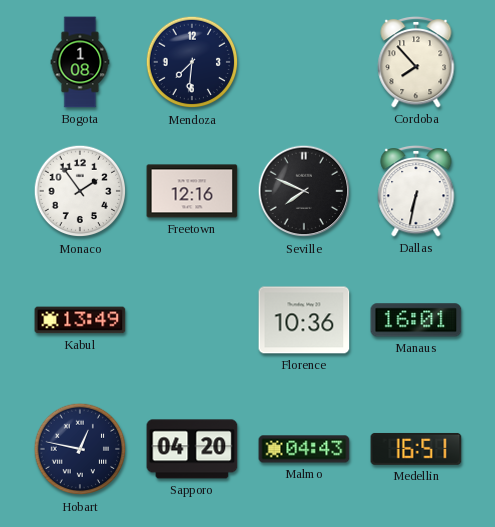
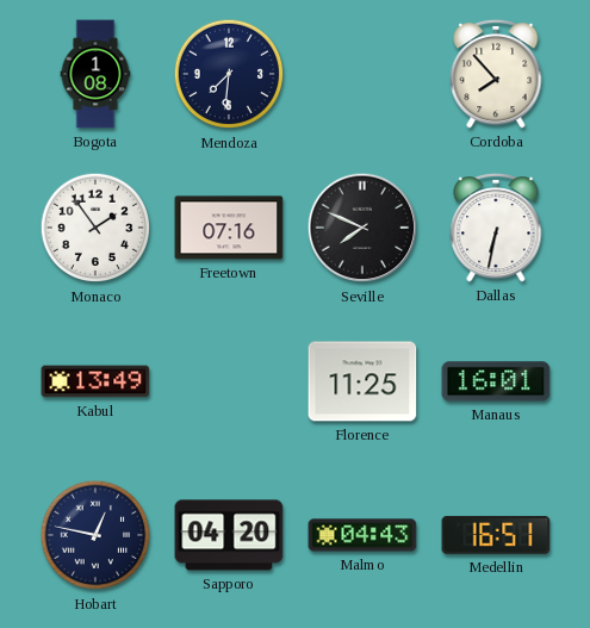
Freetown: 12:16 -> 07:16
Florence: 10:36 -> 11:25
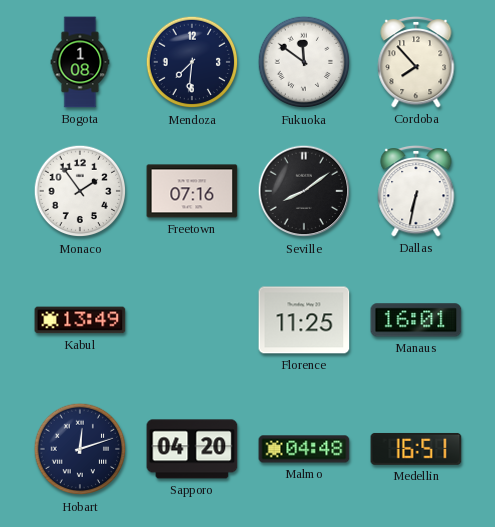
Fukuoka: none -> 11:51
Seville: 7:49 -> 8:09
Hobart: 12:47 -> 12:12
Malmo: 04:43 -> 04:48
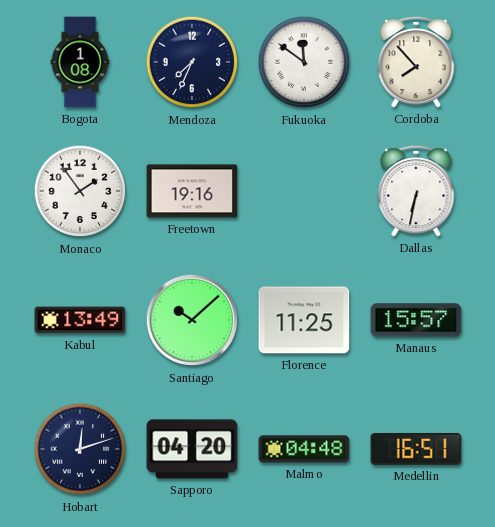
Mendoza: 7:31 -> 7:34
Freetown: 07:16 -> 19:16
Seville: 8:09 -> none
Santiago: none -> 10:08
Manaus: 16:01 -> 15:57
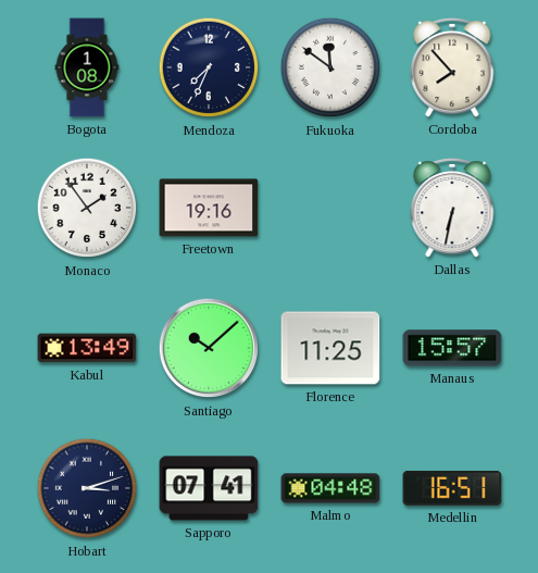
Hobart: 12:12 -> 3:12
Sapporo: 04:20 -> 07:41
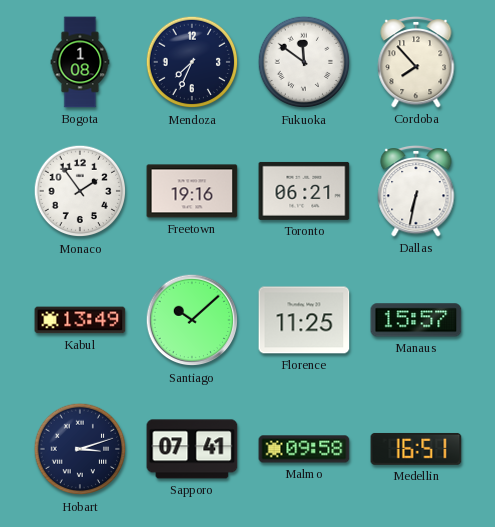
Toronto: none -> 06:21
Malmo: 04:48 -> 09:58
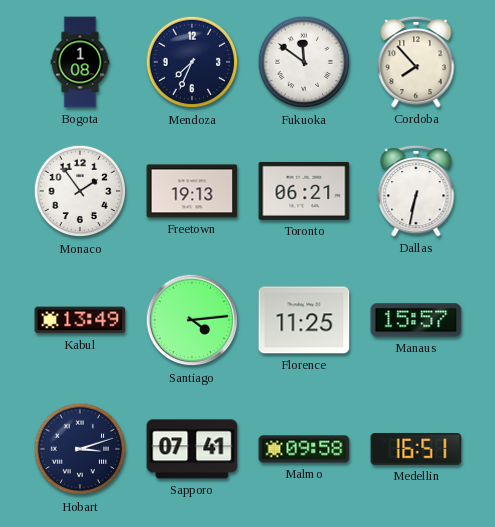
Freetown: 19:16 -> 19:13
Santiago: 10:08 -> 4:14
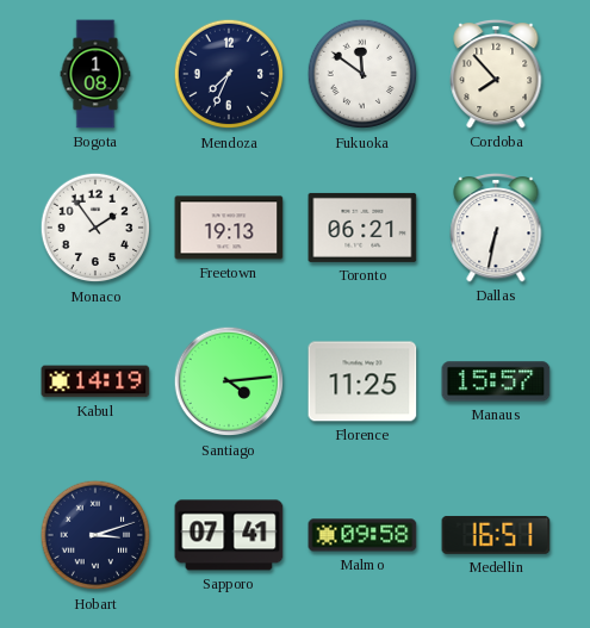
Kabul: 13:49 -> 14:19
